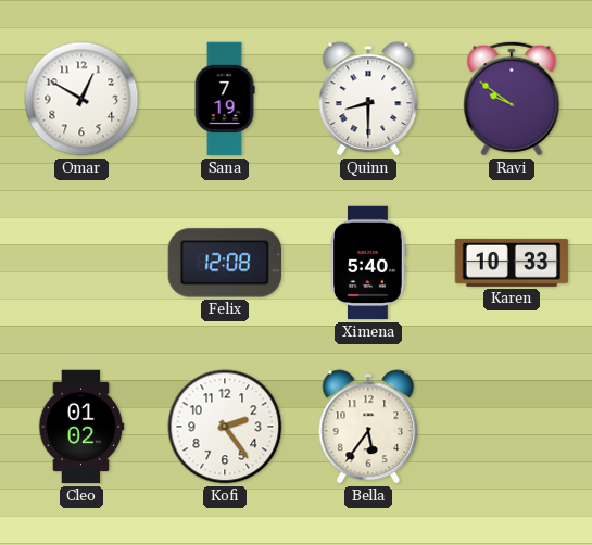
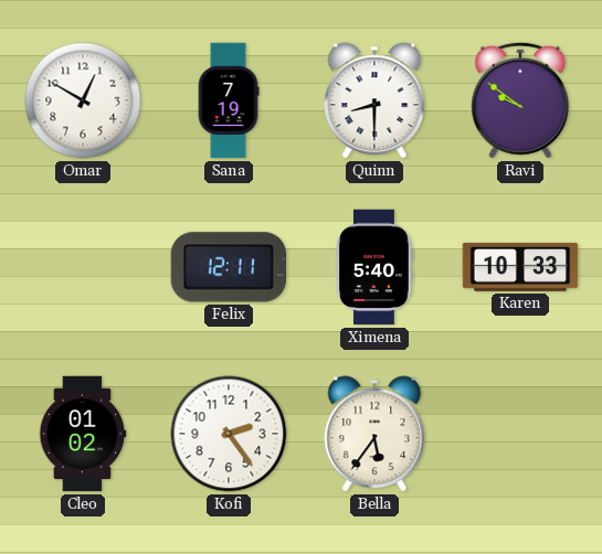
Felix: 12:08 -> 12:11
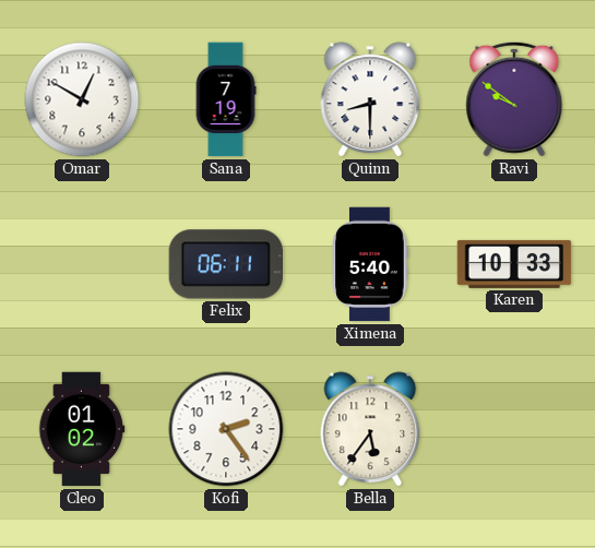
Felix: 12:11 -> 06:11
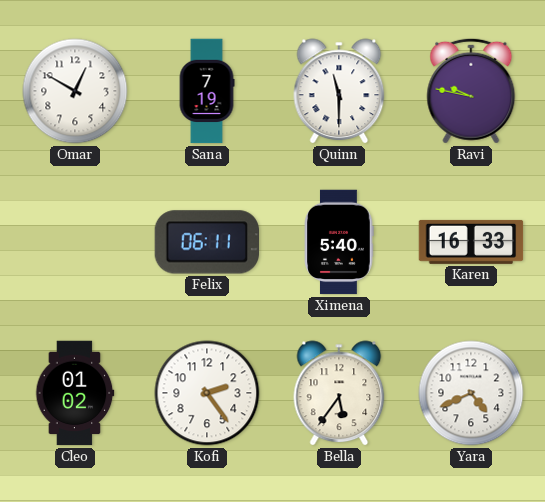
Quinn: 8:30 -> 11:30
Ravi: 9:51 -> 9:47
Karen: 10:33 -> 16:33
Yara: none -> 4:41
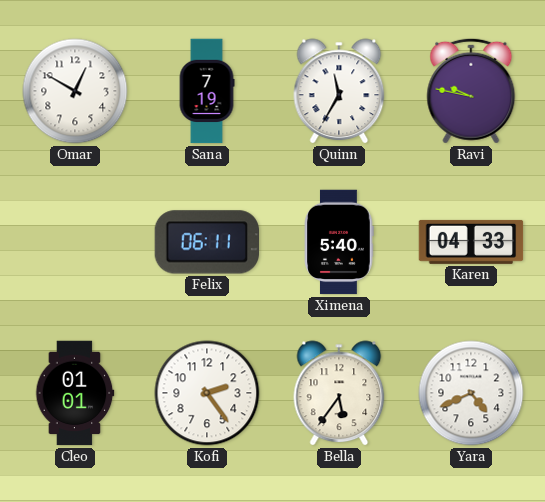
Quinn: 11:30 -> 11:35
Karen: 16:33 -> 04:33
Cleo: 01:02 -> 01:01
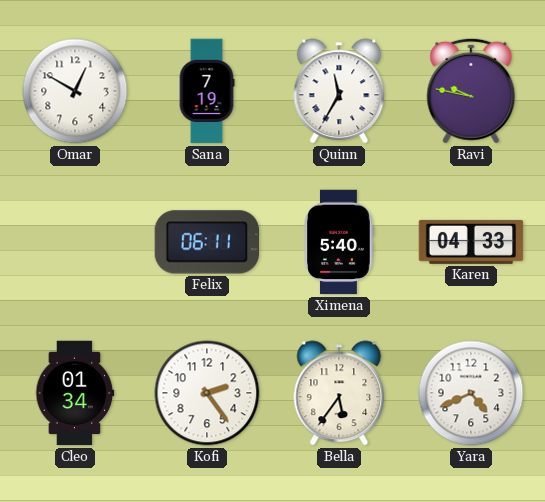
Cleo: 01:01 -> 01:34
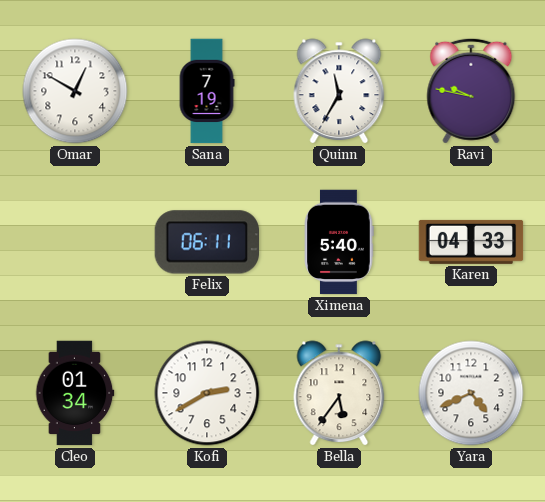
Kofi: 2:24 -> 2:40
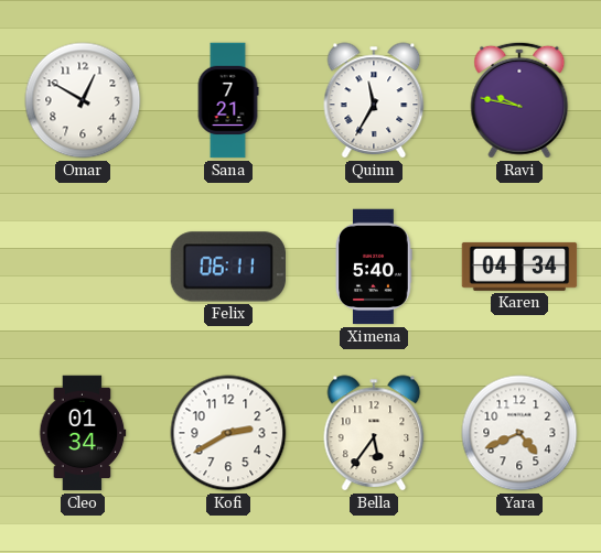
Sana: 7:19 -> 7:21
Karen: 04:33 -> 04:34
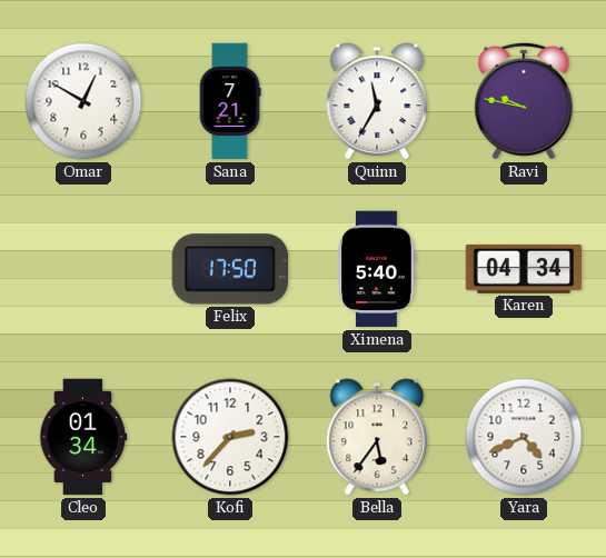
Felix: 06:11 -> 17:50
Kofi: 2:40 -> 2:37
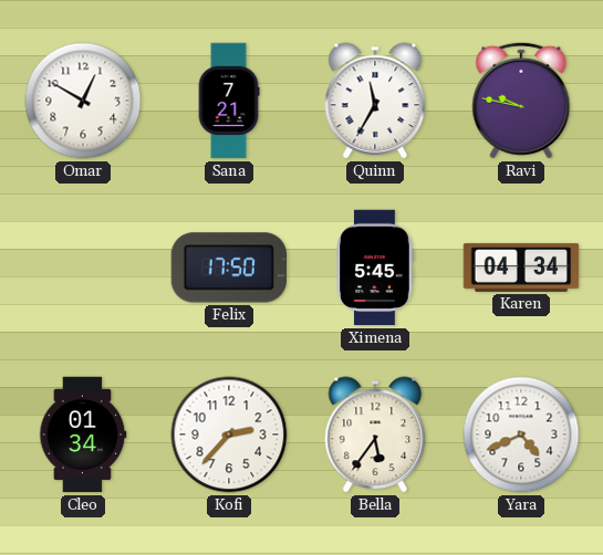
Ximena: 5:40 -> 5:45
